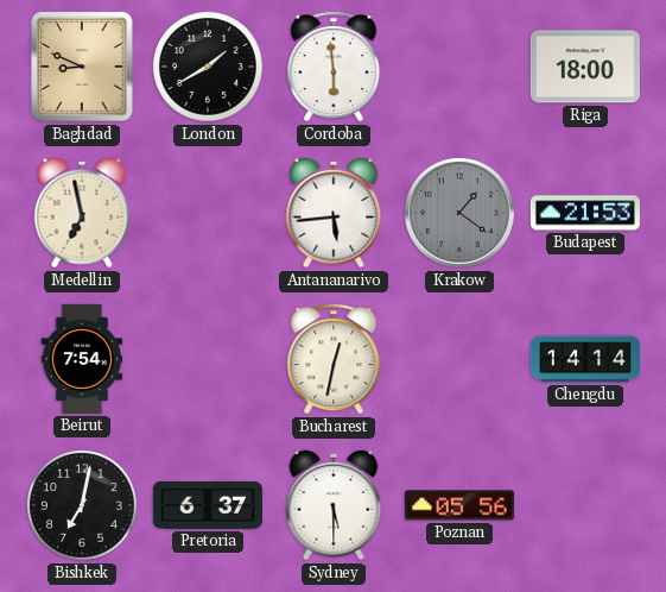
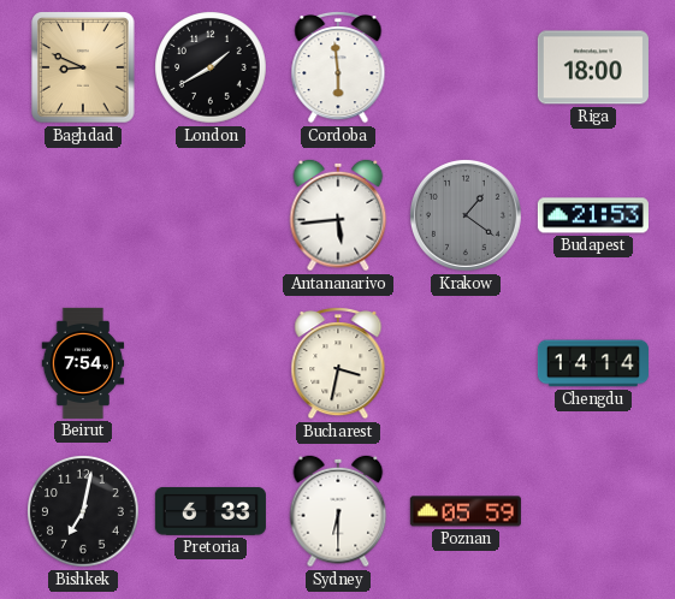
Medellin: 6:58 -> none
Bucharest: 12:32 -> 3:32
Pretoria: 6:37 -> 6:33
Sydney: 5:30 -> 6:30
Poznan: 05:56 -> 05:59
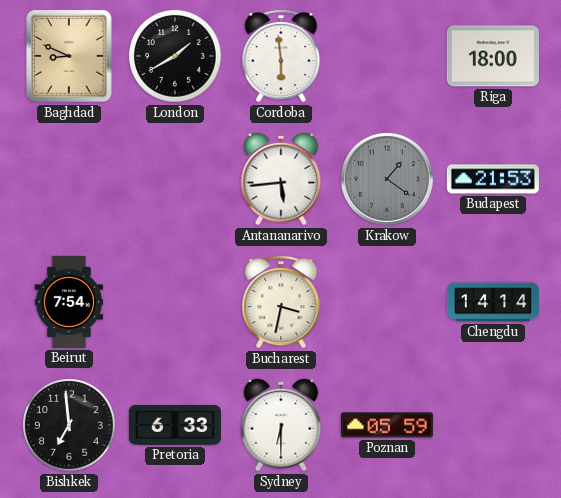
Bishkek: 7:02 -> 6:59
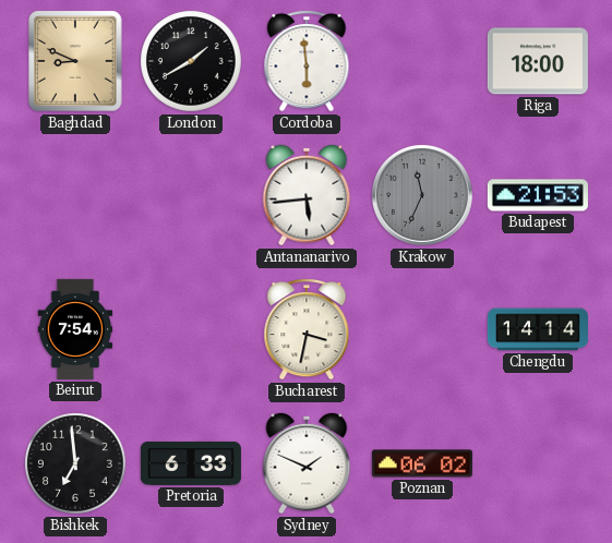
Krakow: 1:21 -> 11:34
Sydney: 6:30 -> 1:49
Poznan: 05:59 -> 06:02
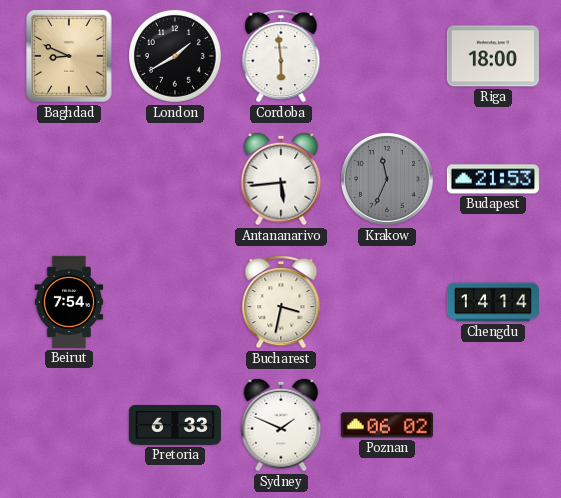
Bishkek: 6:59 -> none
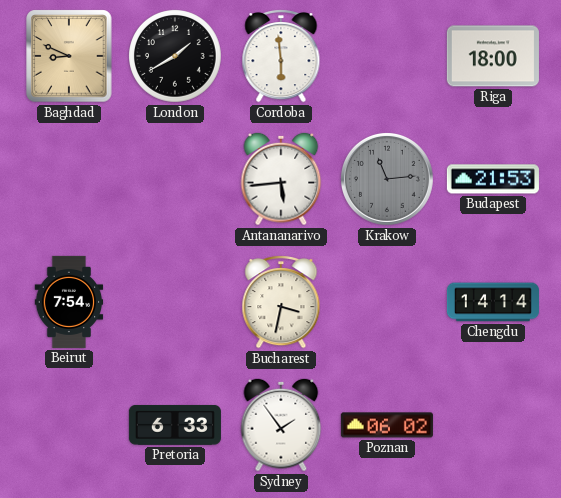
Krakow: 11:34 -> 11:14
Sydney: 1:49 -> 1:54
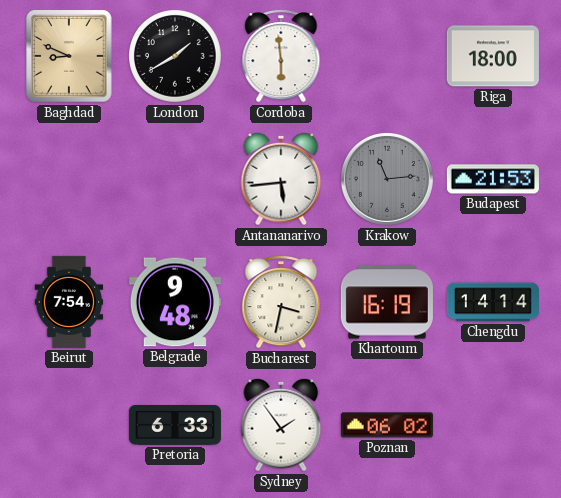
Belgrade: none -> 9:48
Khartoum: none -> 16:19
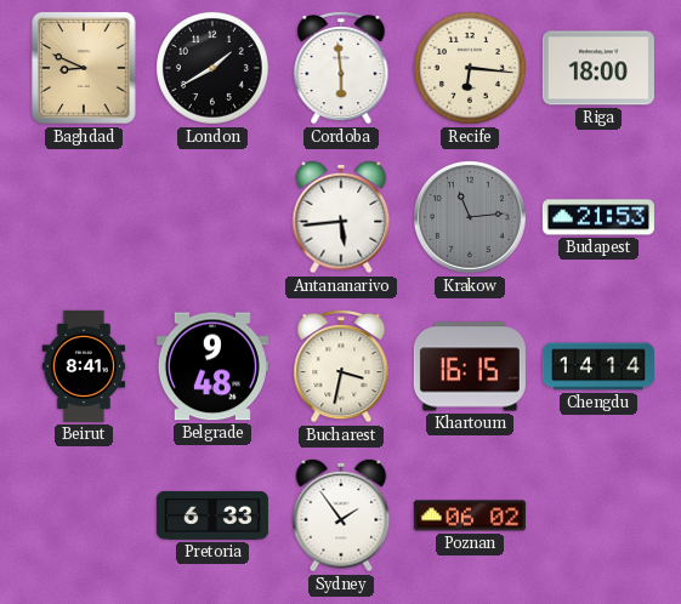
Recife: none -> 6:16
Beirut: 7:54 -> 8:41
Khartoum: 16:19 -> 16:15
